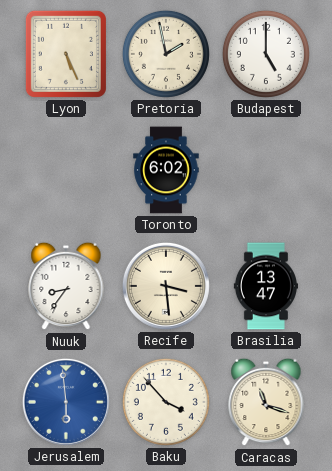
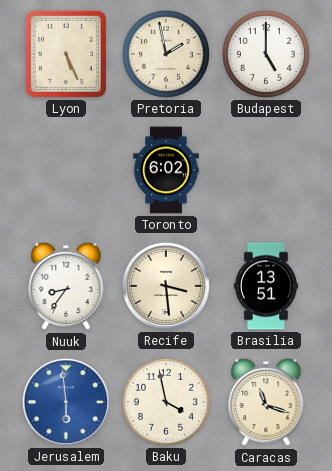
Brasilia: 13:47 -> 13:51
Baku: 3:53 -> 3:58
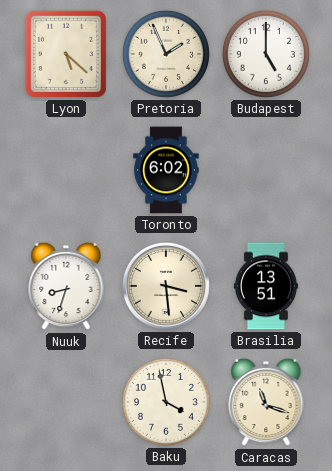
Lyon: 5:26 -> 5:22
Pretoria: 1:58 -> 1:56
Nuuk: 8:36 -> 8:33
Jerusalem: 5:59 -> none
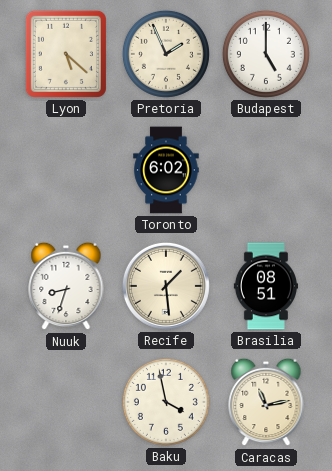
Recife: 3:29 -> 1:29
Brasilia: 13:51 -> 08:51
Caracas: 11:18 -> 11:13
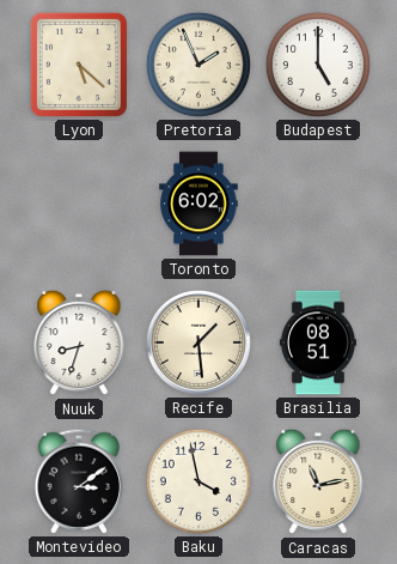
Montevideo: none -> 3:09
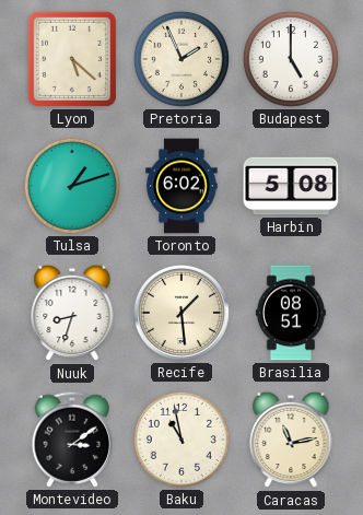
Tulsa: none -> 1:12
Harbin: none -> 5:08
Baku: 3:58 -> 10:58
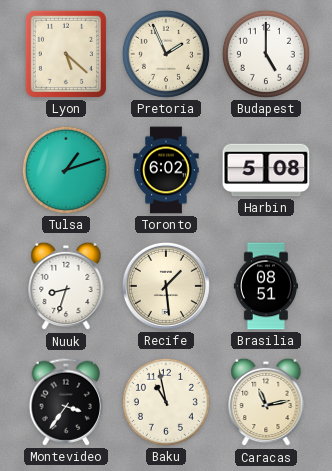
Montevideo: 3:09 -> 3:36
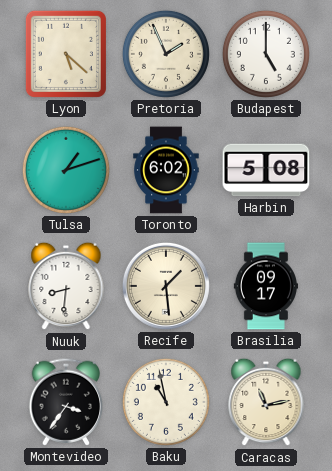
Nuuk: 8:33 -> 8:31
Brasilia: 08:51 -> 09:17
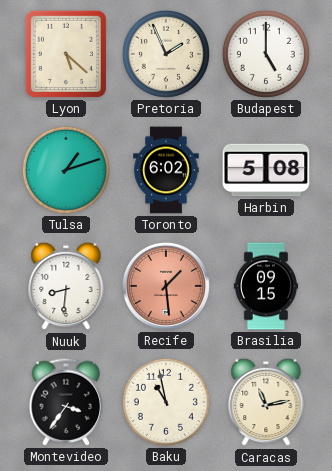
Recife dial: cream -> salmon
Brasilia: 09:17 -> 09:15
